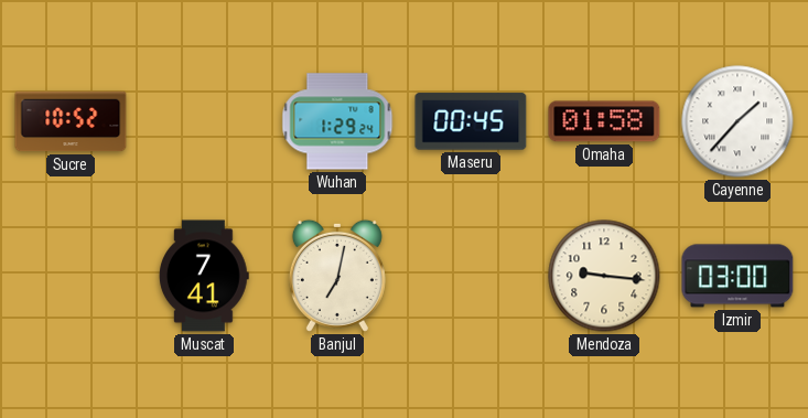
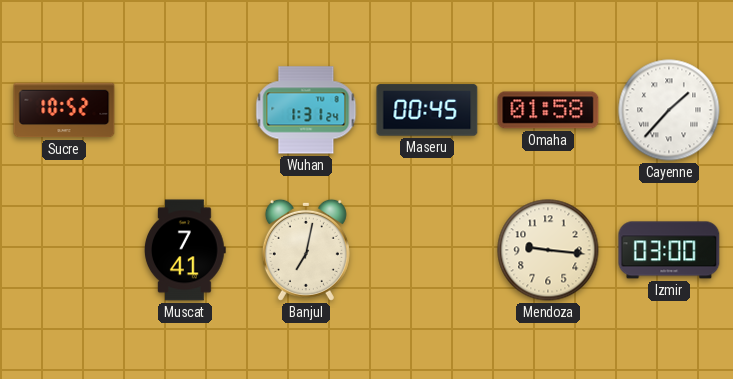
Wuhan: 1:29 -> 1:31
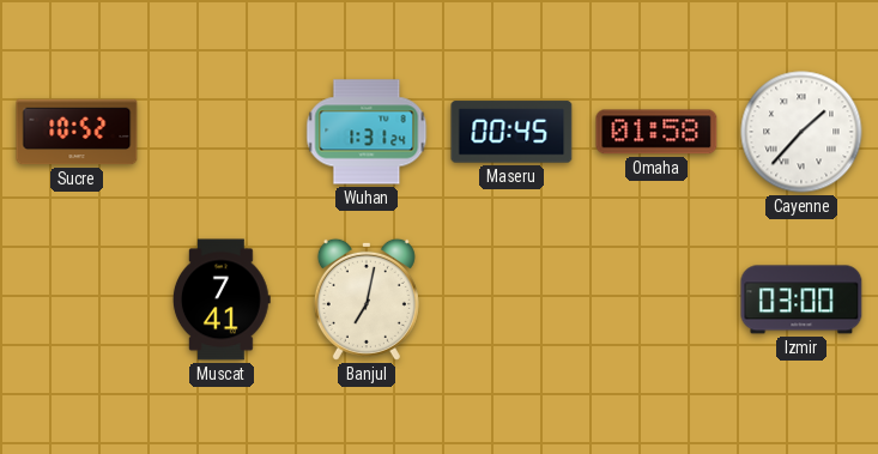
Mendoza: 9:16 -> none
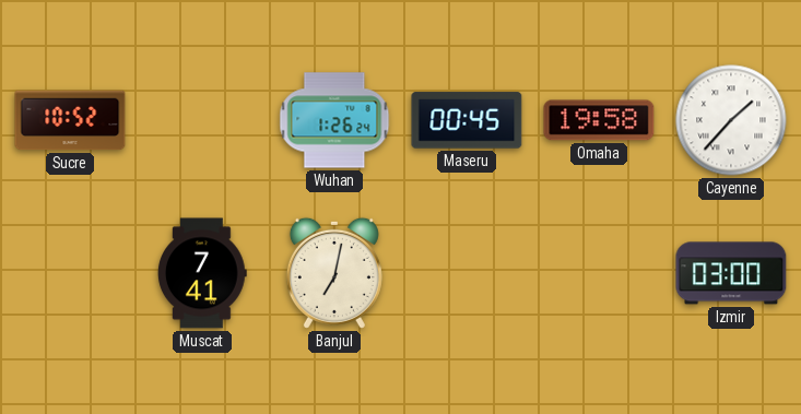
Wuhan: 1:31 -> 1:26
Omaha: 01:58 -> 19:58
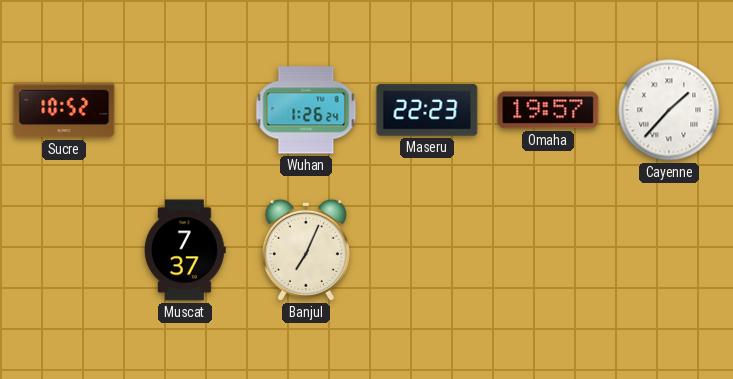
Maseru: 00:45 -> 22:23
Omaha: 19:58 -> 19:57
Muscat: 7:41 -> 7:37
Banjul: 7:02 -> 7:04
Izmir: 03:00 -> none
